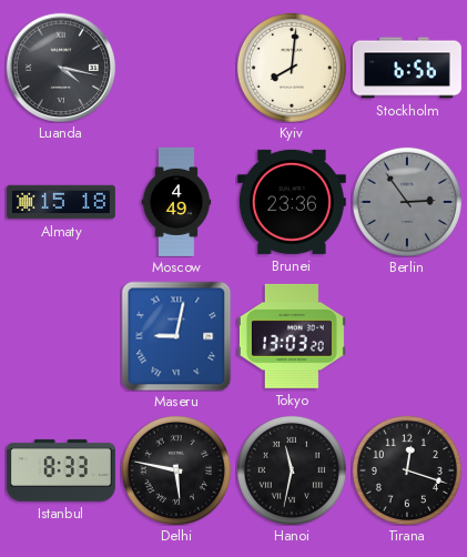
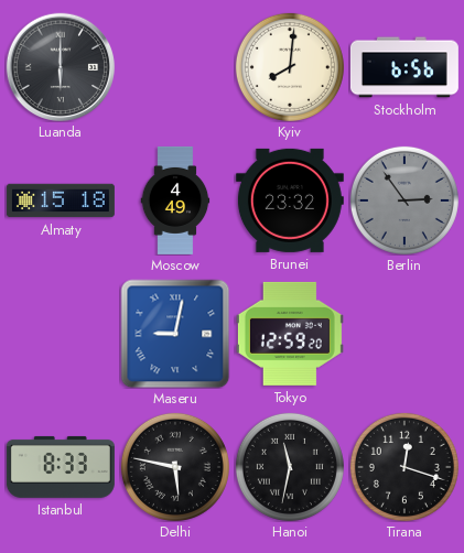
Luanda: 4:17 -> 6:00
Brunei: 23:36 -> 23:32
Tokyo: 13:03 -> 12:59
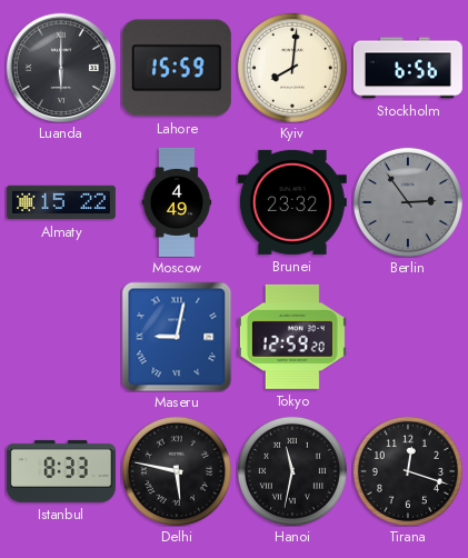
Lahore: none -> 15:59
Almaty: 15:18 -> 15:22
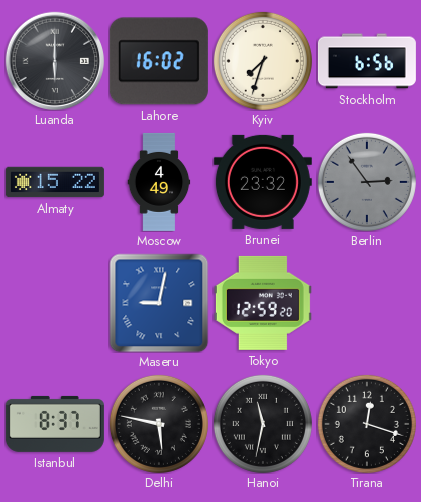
Lahore: 15:59 -> 16:02
Kyiv: 8:01 -> 7:33
Istanbul: 8:33 -> 8:37
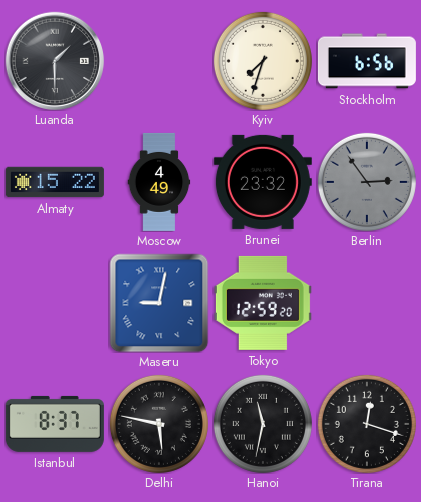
Luanda: 6:00 -> 1:30
Lahore: 16:02 -> none
